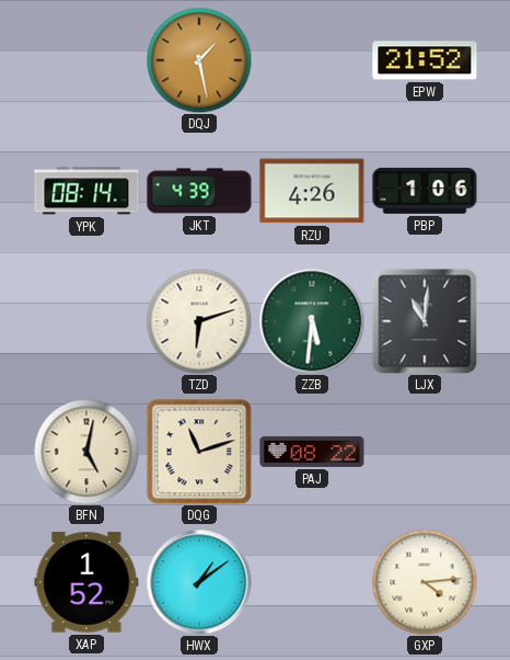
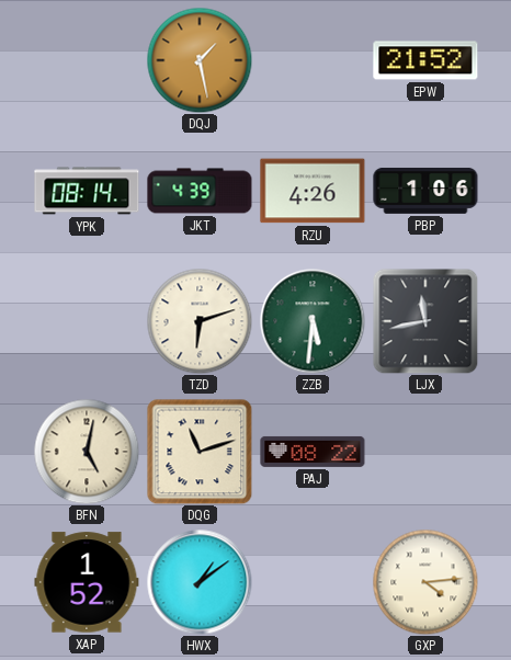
LJX: 11:01 -> 11:43
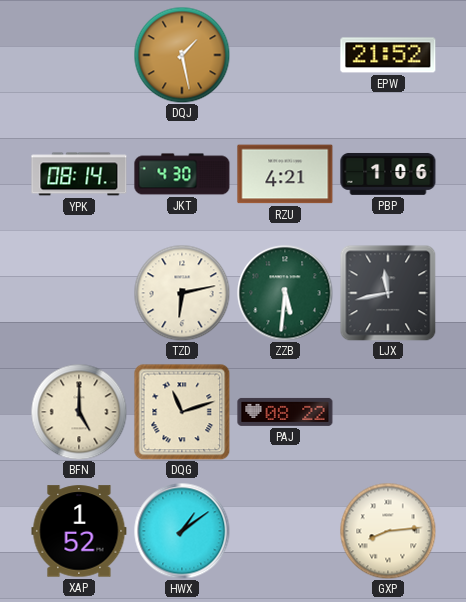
JKT: 4:39 -> 4:30
RZU: 4:26 -> 4:21
TZD: 6:12 -> 6:13
BFN: 5:02 -> 5:00
GXP: 4:14 -> 8:14
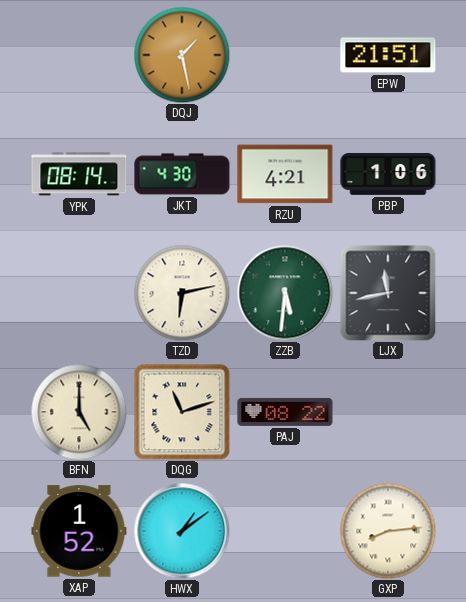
EPW: 21:52 -> 21:51
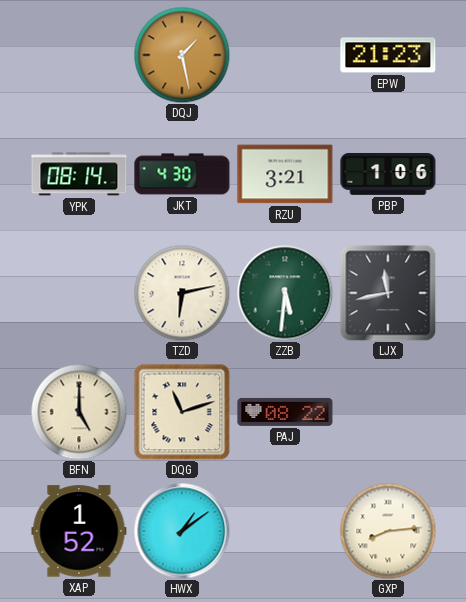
EPW: 21:51 -> 21:23
RZU: 4:21 -> 3:21
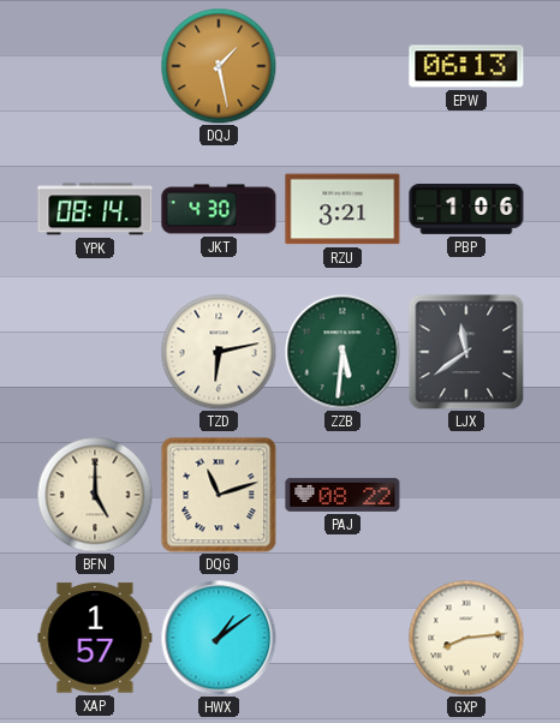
EPW: 21:23 -> 06:13
LJX: 11:43 -> 11:39
XAP: 1:52 -> 1:57
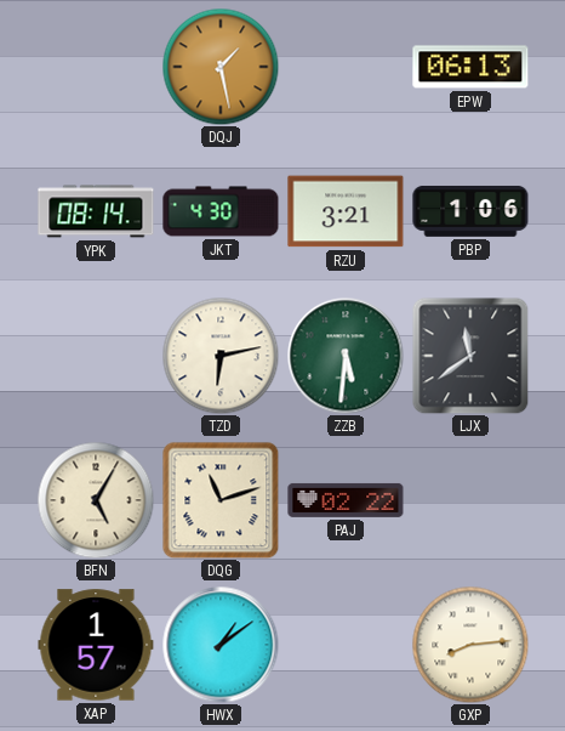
BFN: 5:00 -> 5:05
PAJ: 08:22 -> 02:22
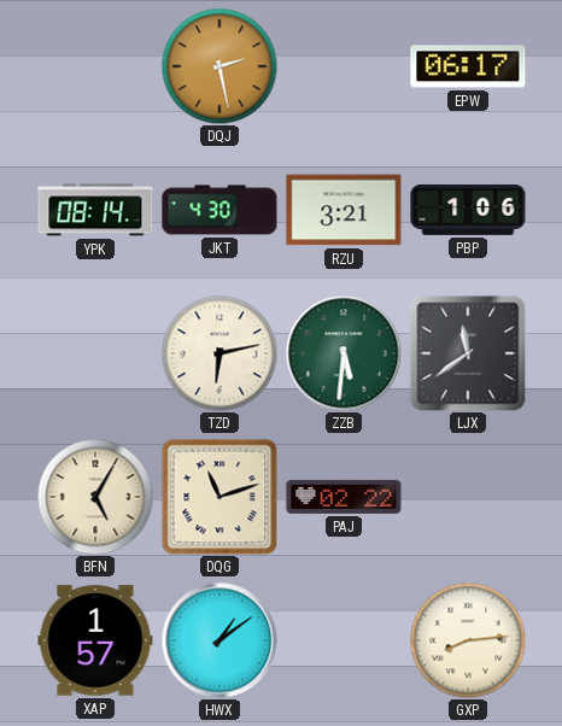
DQJ: 1:28 -> 2:28
EPW: 06:13 -> 06:17
